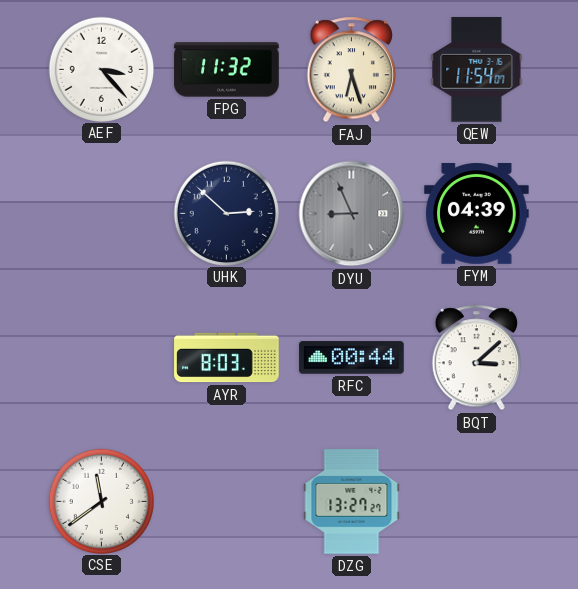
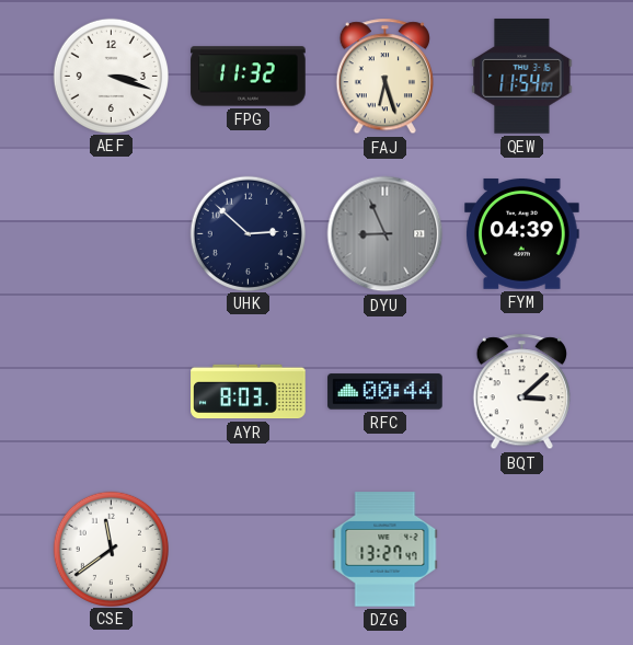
AEF: 3:23 -> 3:18
DZG: 13:27:27 -> 13:27:47
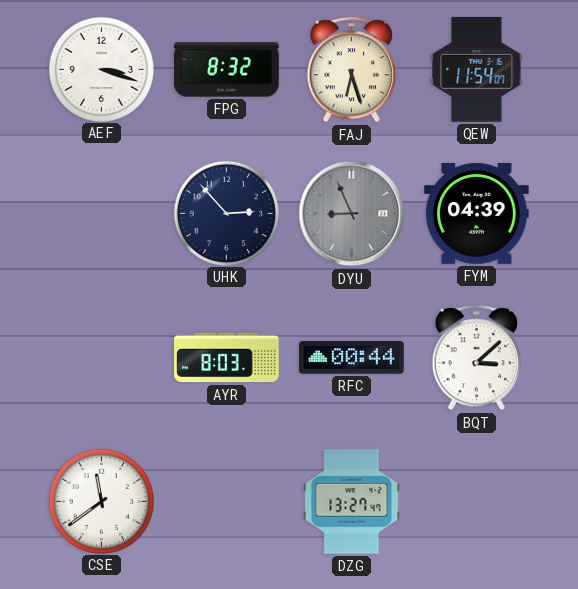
FPG: 11:32 -> 8:32
UHK: 2:52 -> 2:53
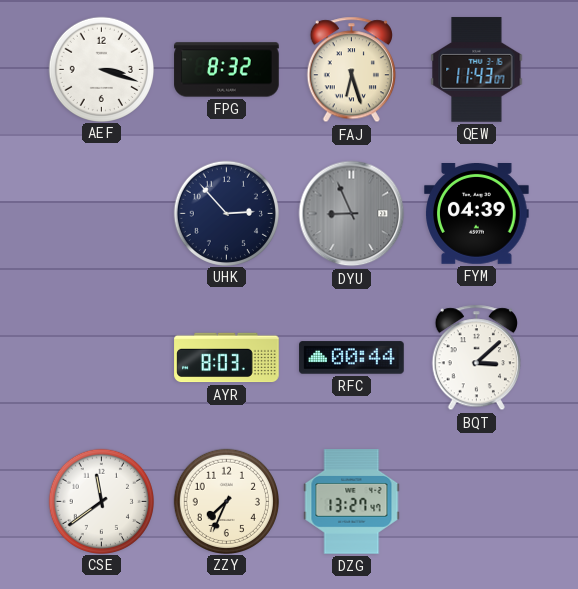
QEW: 11:54 -> 11:43
ZZY: none -> 7:34
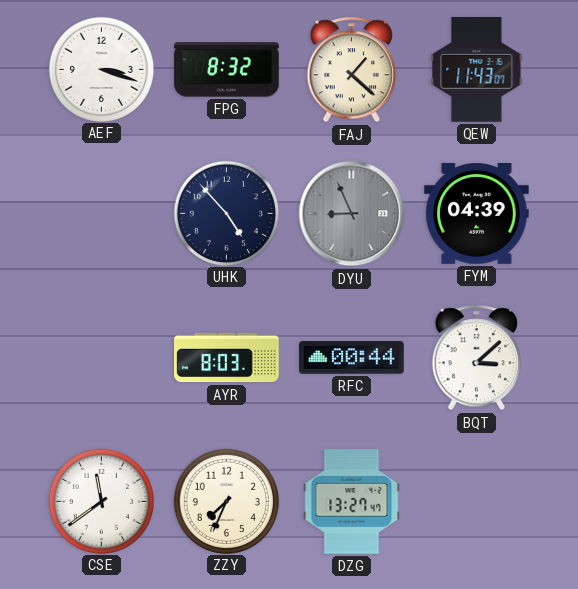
FAJ: 6:27 -> 1:22
UHK: 2:53 -> 4:53
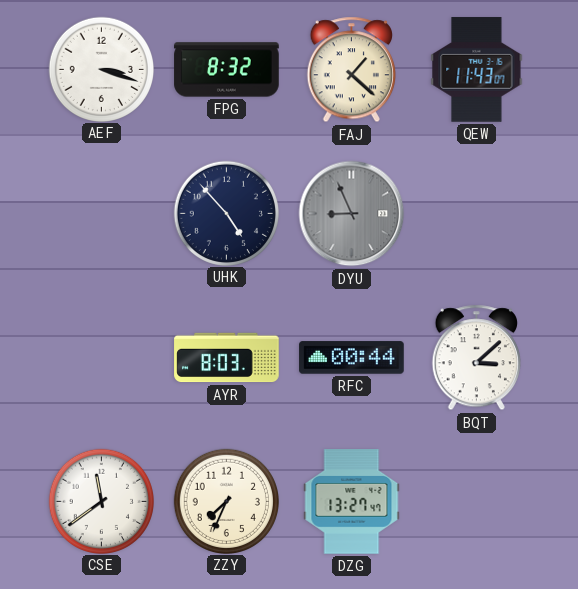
FYM: 04:39 -> none
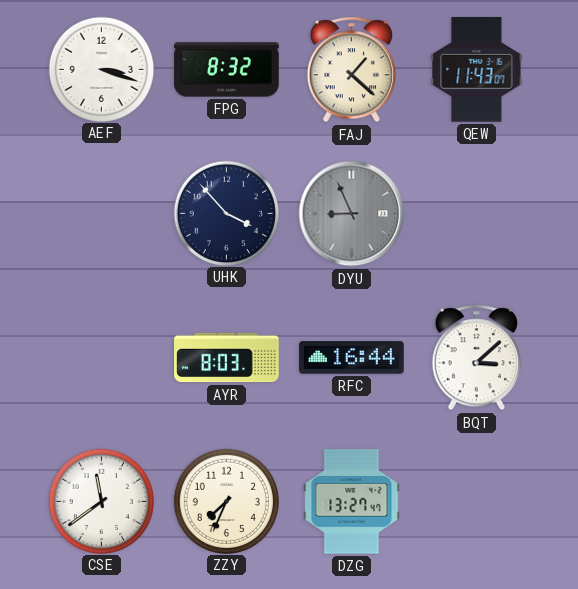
UHK: 4:53 -> 3:53
RFC: 00:44 -> 16:44
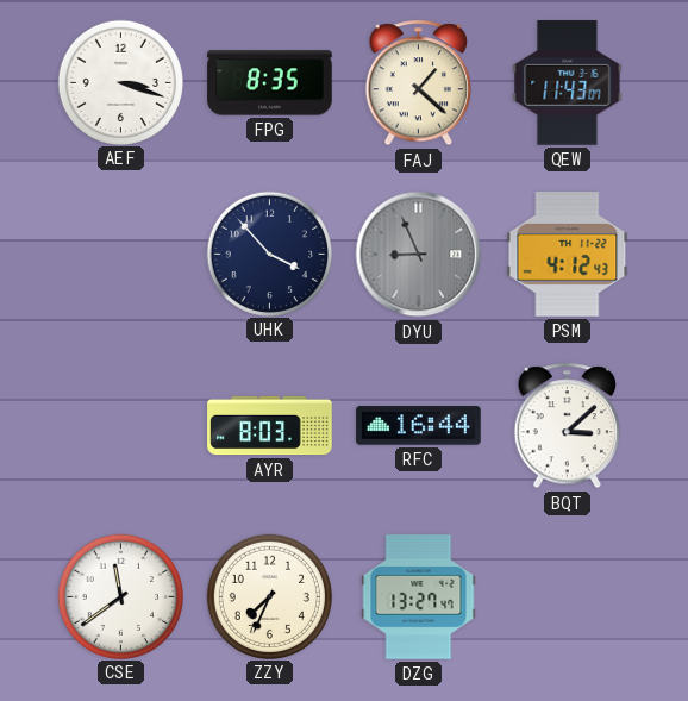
FPG: 8:32 -> 8:35
PSM: none -> 4:12
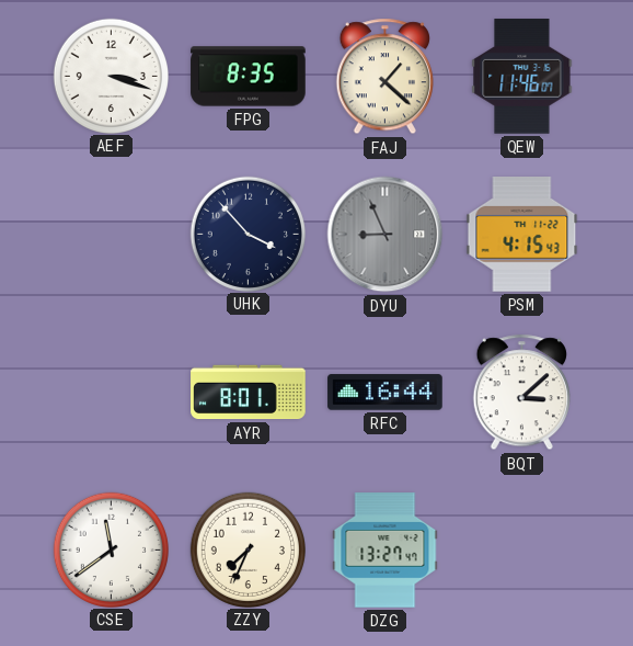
QEW: 11:43 -> 11:46
PSM: 4:12 -> 4:15
AYR: 8:03 -> 8:01
